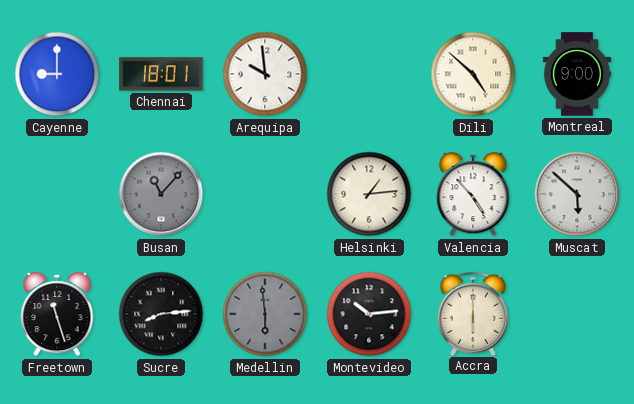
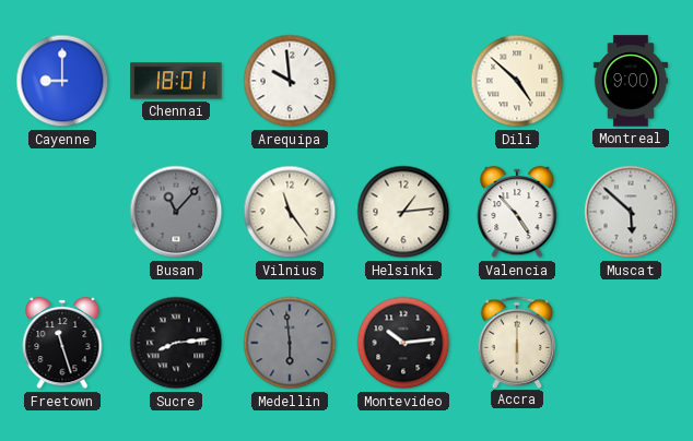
Vilnius: none -> 11:24
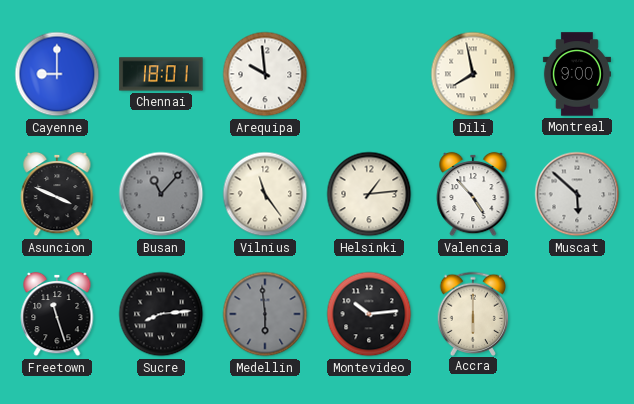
Dili: 4:52 -> 7:58
Asuncion: none -> 3:49
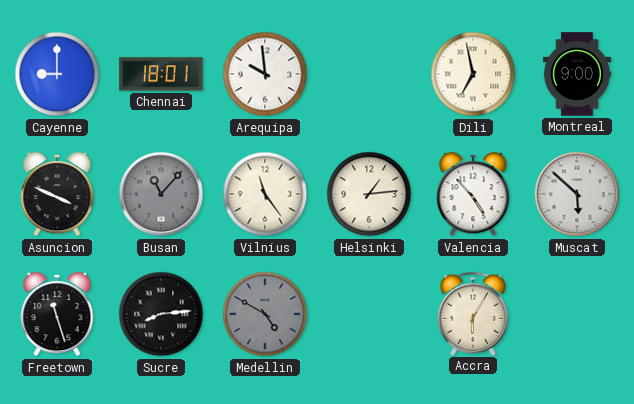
Dili: 7:58 -> 6:58
Medellin: 5:59 -> 4:50
Montevideo: 10:14 -> none
Accra: 6:00 -> 6:05
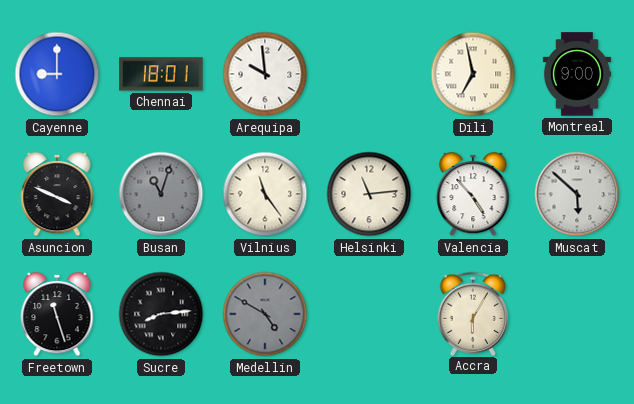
Busan: 11:07 -> 11:03
Helsinki: 1:14 -> 11:14
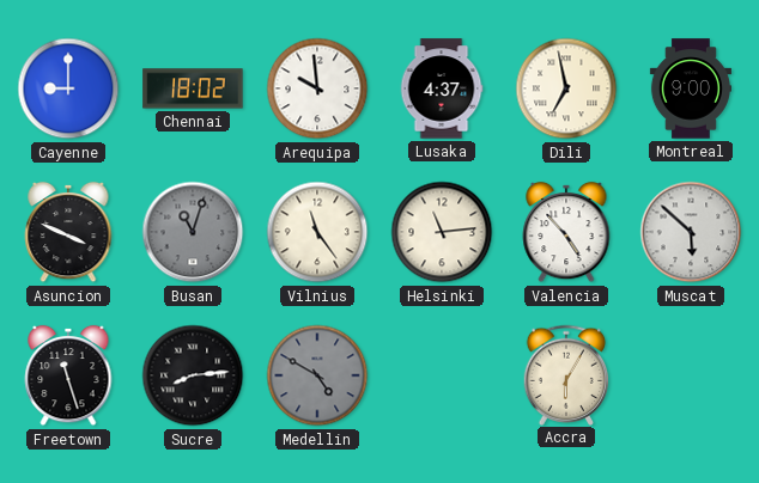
Chennai: 18:01 -> 18:02
Lusaka: none -> 4:37
